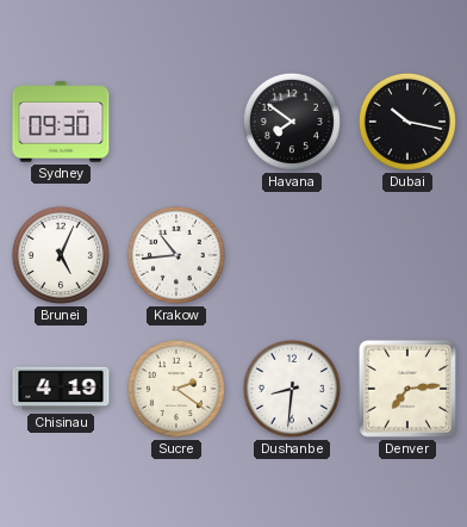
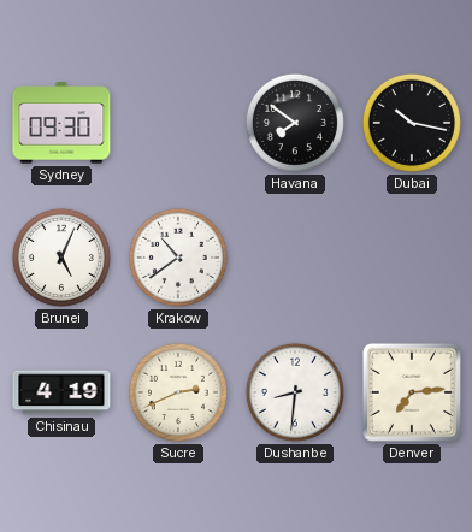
Krakow: 10:44 -> 10:39
Sucre: 2:21 -> 2:41
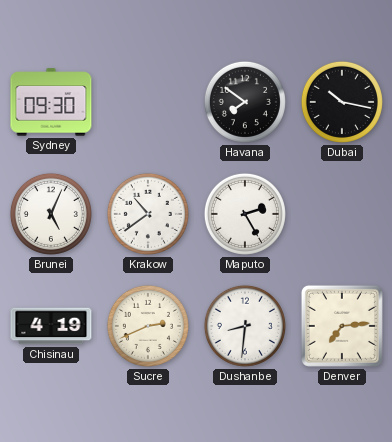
Maputo: none -> 2:25
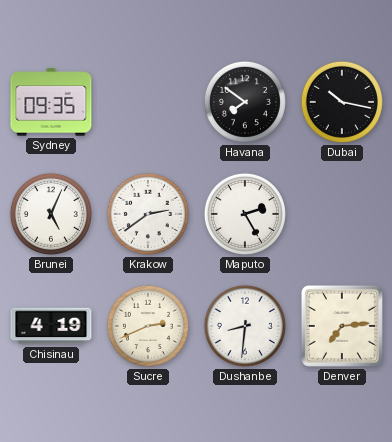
Sydney: 09:30 -> 09:35
Krakow: 10:39 -> 2:39
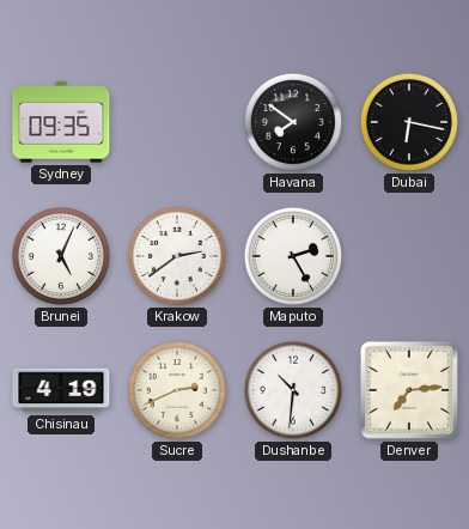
Dubai: 10:17 -> 6:17
Dushanbe: 8:31 -> 10:31
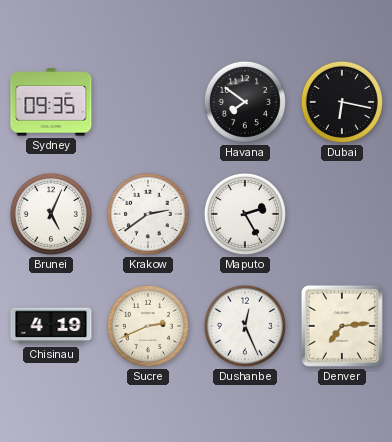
Dushanbe: 10:31 -> 12:26
